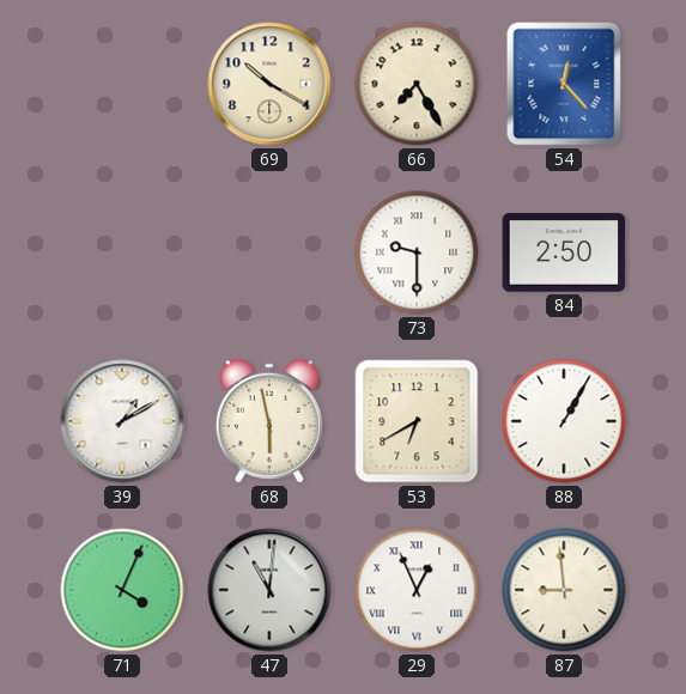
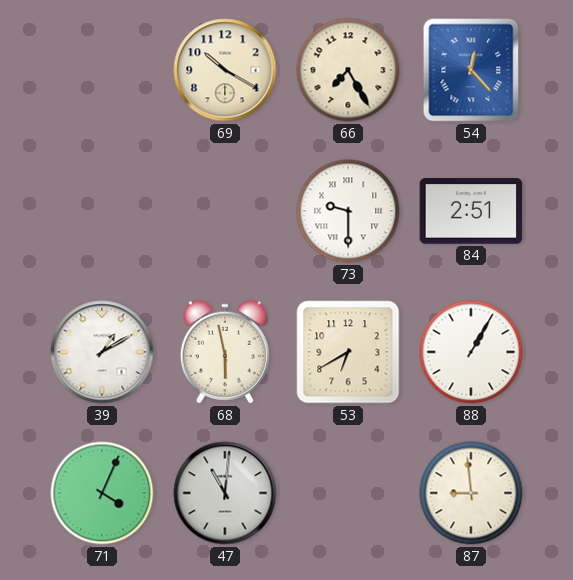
84: 2:50 -> 2:51
29: 12:56 -> none
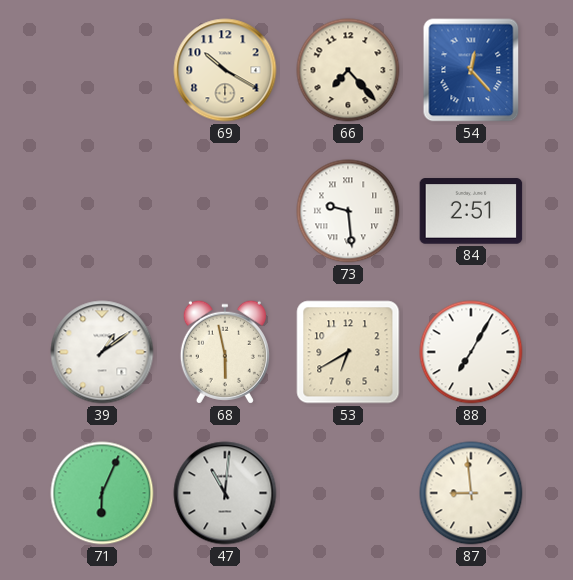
66: 7:25 -> 7:23
73: 9:30 -> 9:29
39: 1:10 -> 1:09
88: 1:05 -> 7:05
71: 4:04 -> 6:04
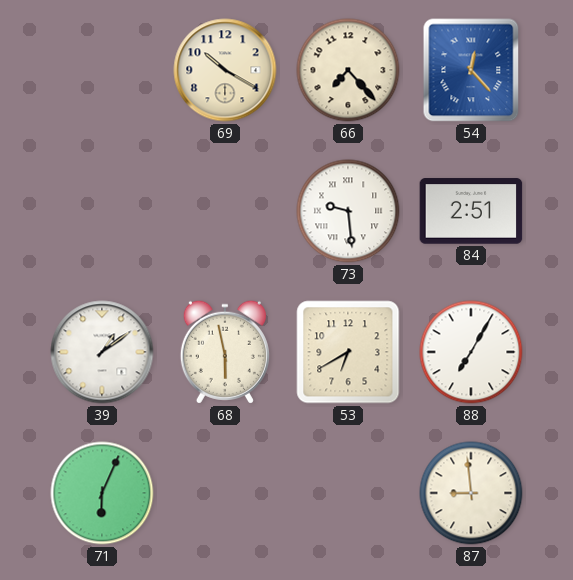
47: 11:01 -> none
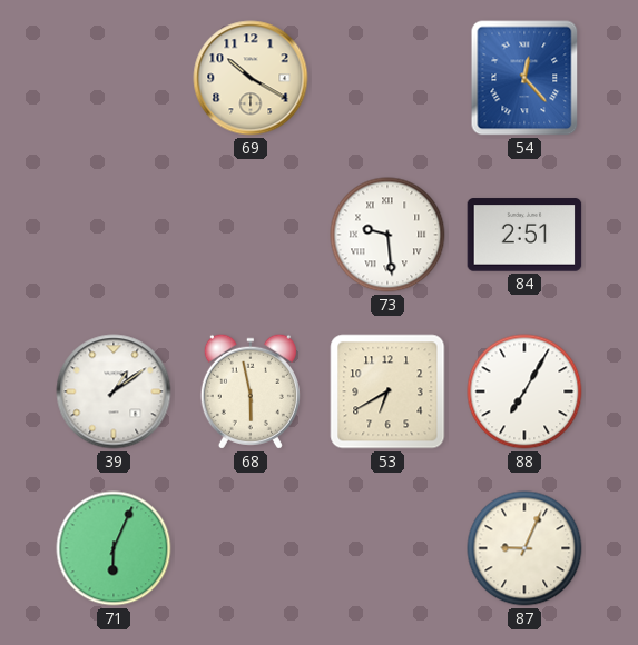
66: 7:23 -> none
87: 8:59 -> 9:04
